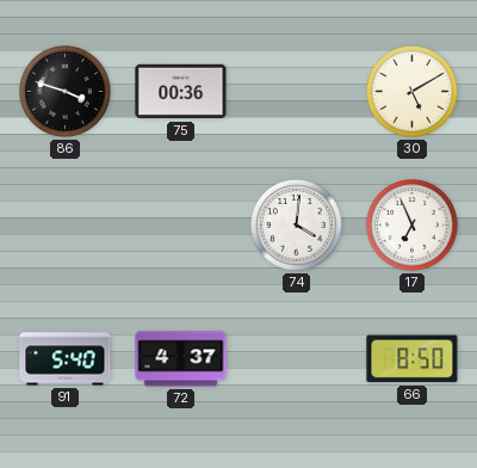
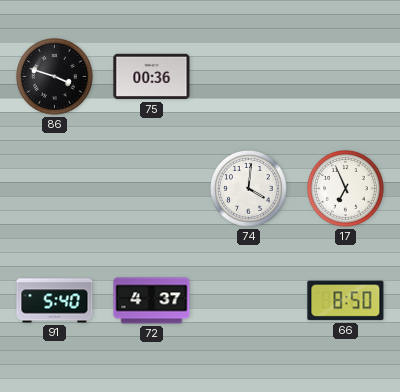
30: 5:10 -> none
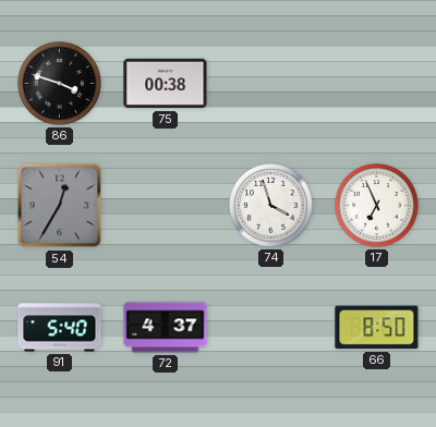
75: 00:36 -> 00:38
54: none -> 12:35
74: 4:01 -> 3:57
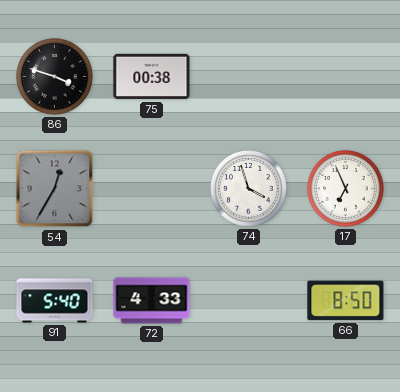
72: 4:37 -> 4:33
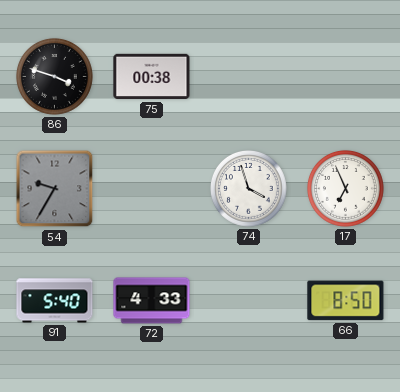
54: 12:35 -> 9:35
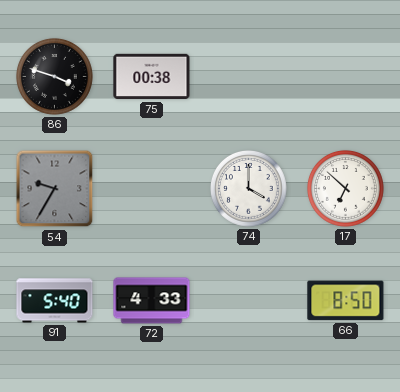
74: 3:57 -> 4:00
17: 6:56 -> 6:52
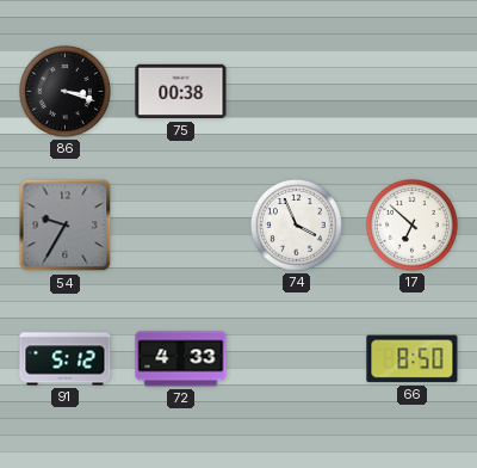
86: 3:48 -> 3:18
74: 4:00 -> 3:56
91: 5:40 -> 5:12
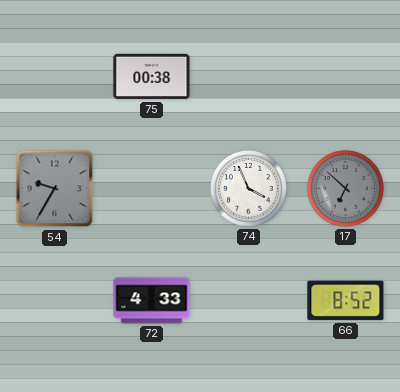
86: 3:18 -> none
17 dial: white -> grey
91: 5:12 -> none
66: 8:50 -> 8:52
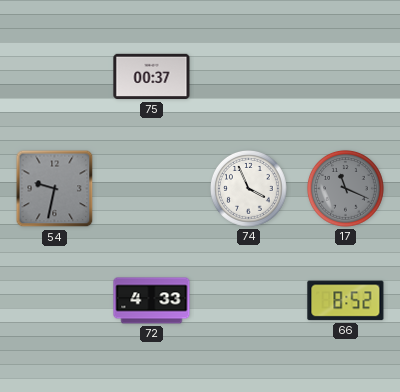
75: 00:38 -> 00:37
54: 9:35 -> 9:32
17: 6:52 -> 11:19
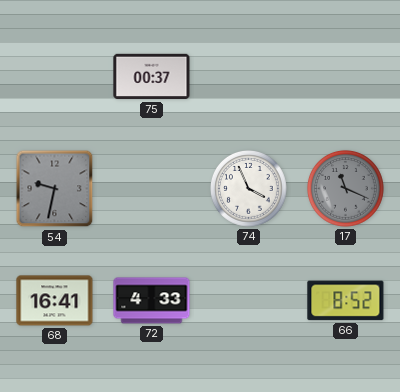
68: none -> 16:41
